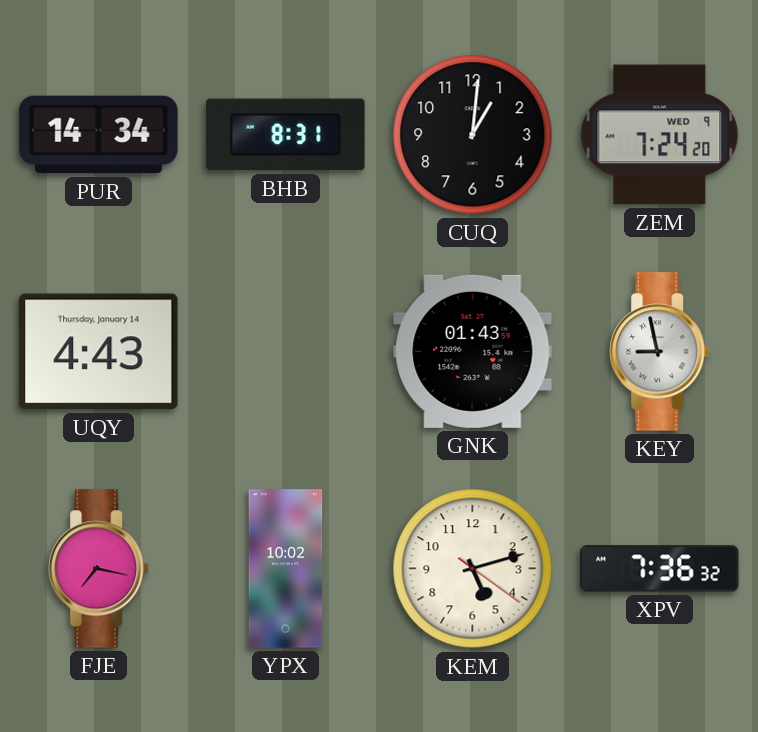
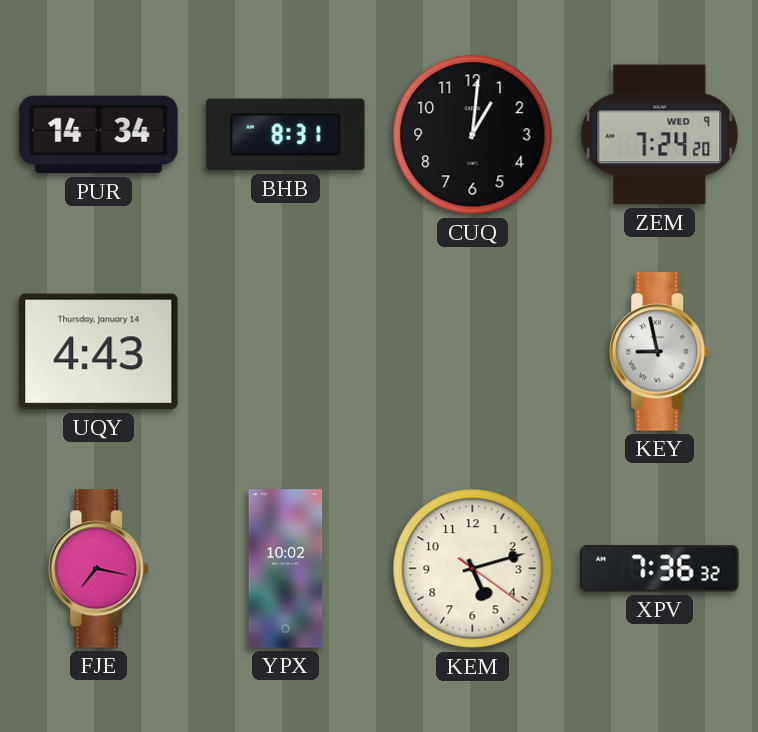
GNK: 01:43 -> none
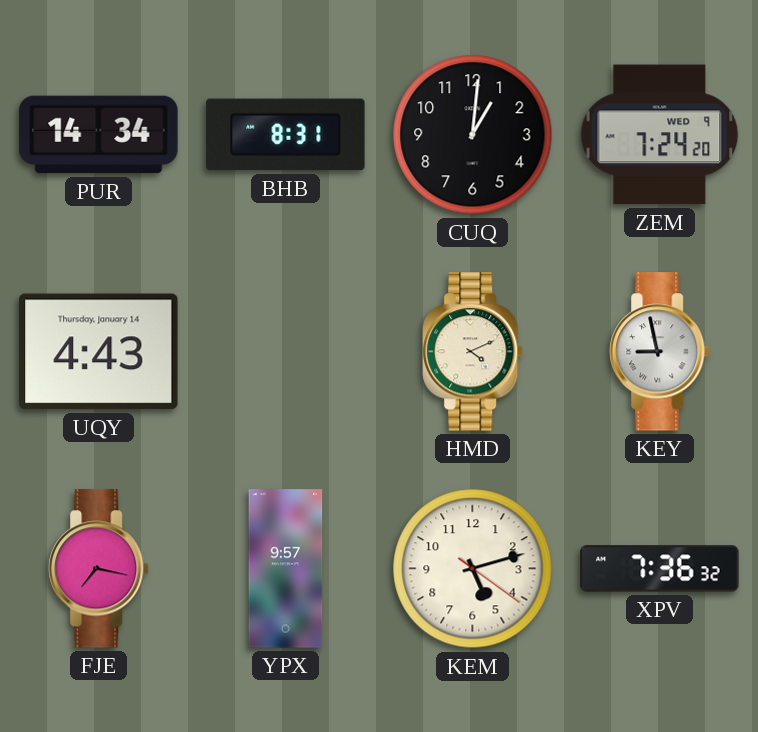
HMD: none -> 4:11
YPX: 10:02 -> 9:57
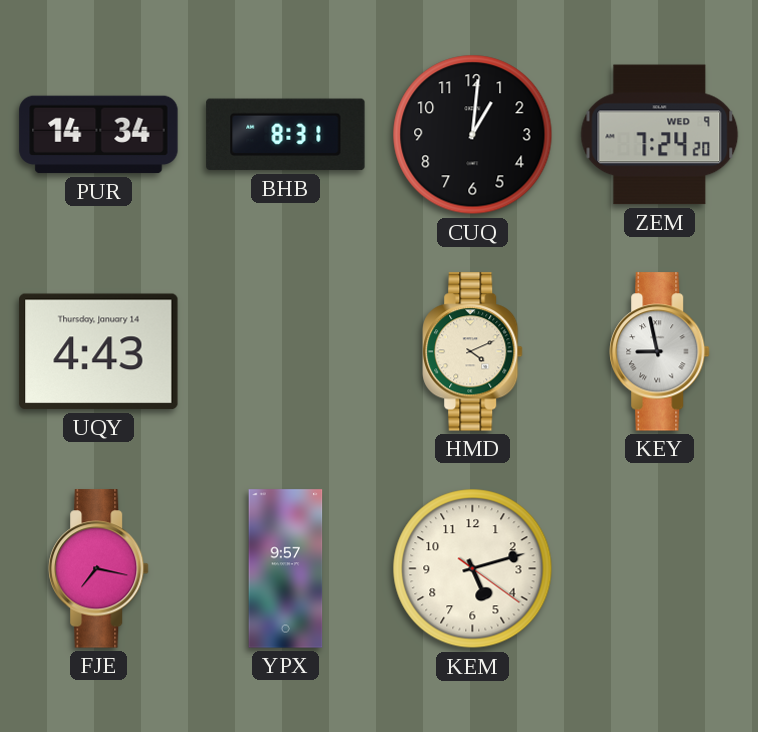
XPV: 7:36 -> none
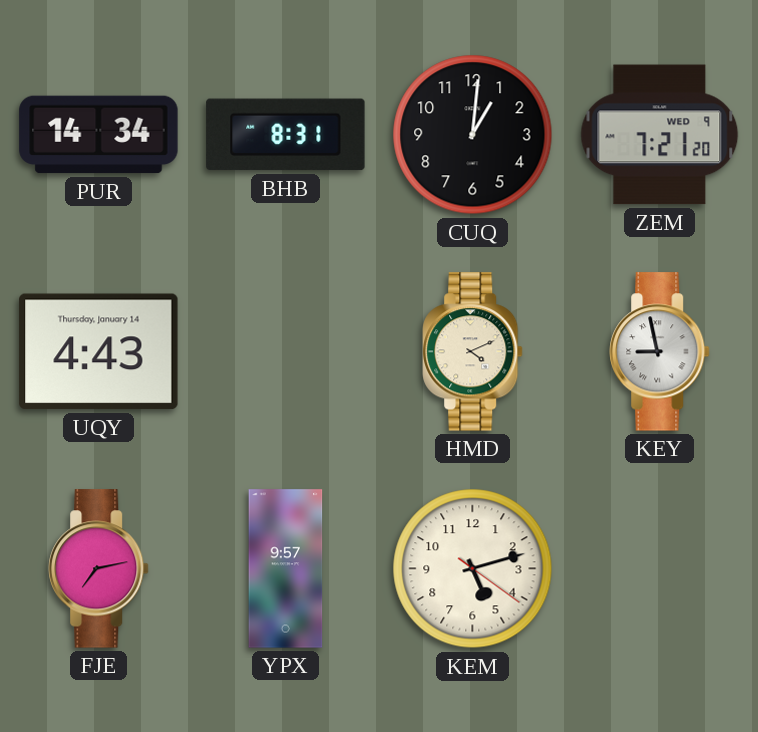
ZEM: 7:24 -> 7:21
FJE: 7:17 -> 7:13
